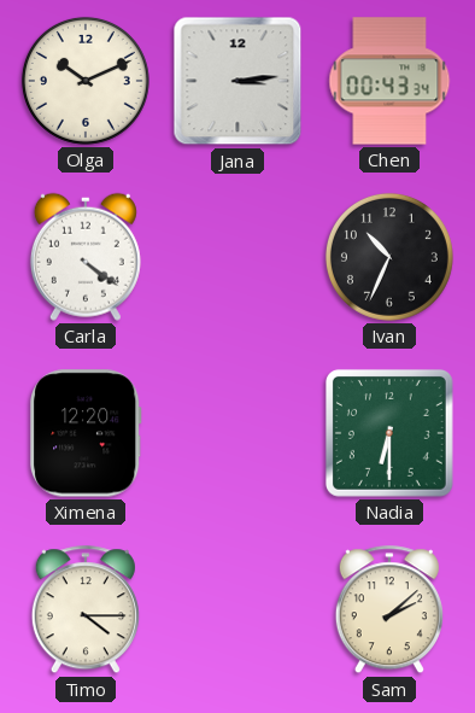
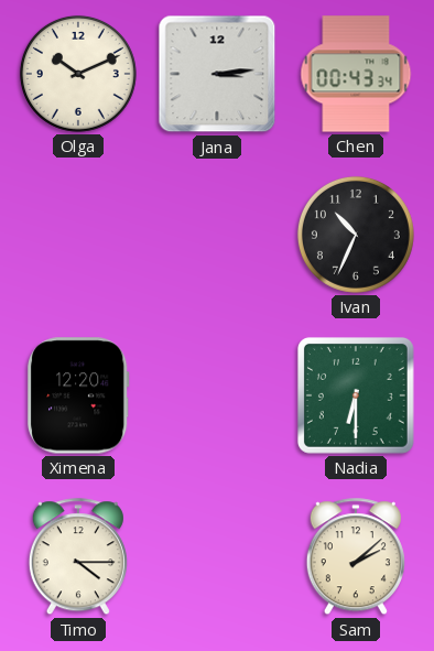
Carla: 4:21 -> none
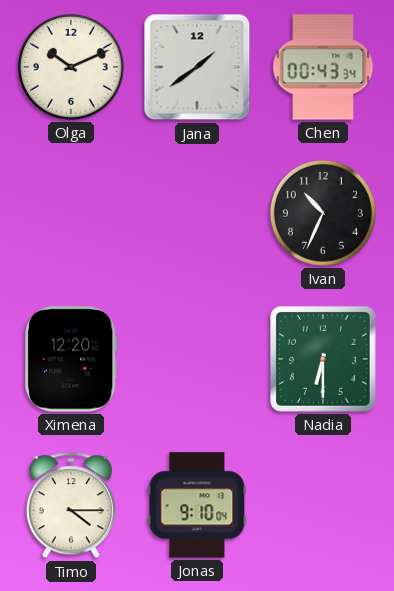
Jana: 3:14 -> 1:39
Jonas: none -> 9:10
Sam: 2:08 -> none
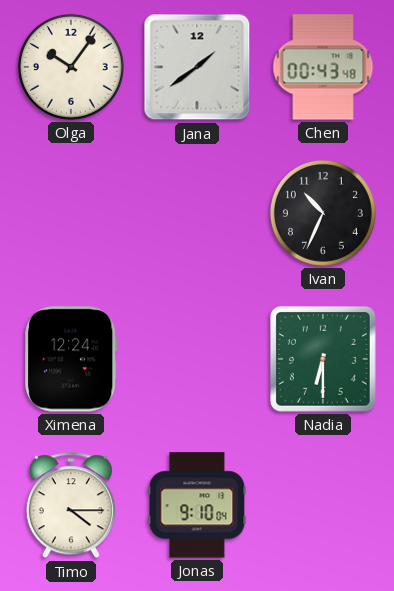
Olga: 10:11 -> 10:06
Chen: 00:43:34 -> 00:43:48
Ximena: 12:20 -> 12:24
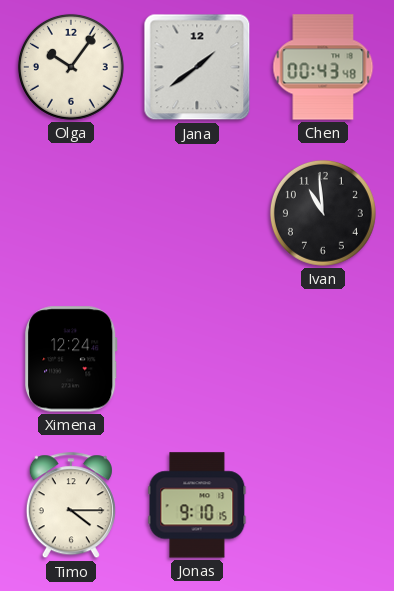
Ivan: 10:34 -> 10:59
Nadia: 6:30 -> none
Jonas: 9:10:04 -> 9:10:15
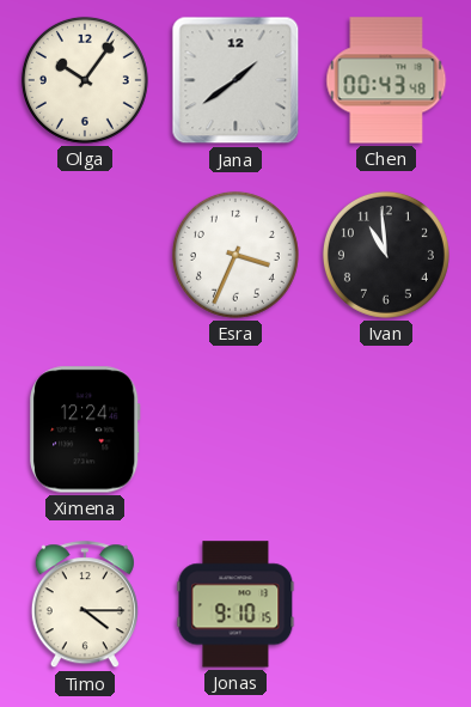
Esra: none -> 3:34
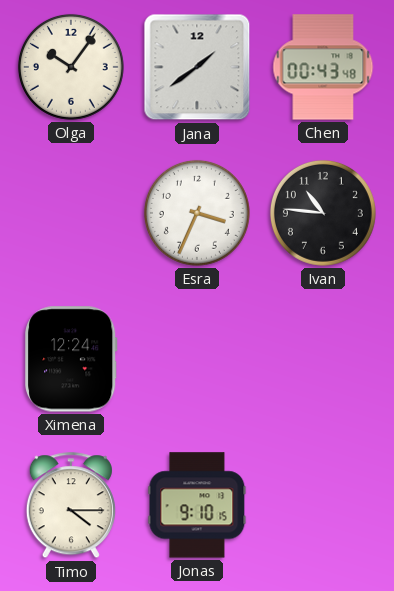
Ivan: 10:59 -> 10:46
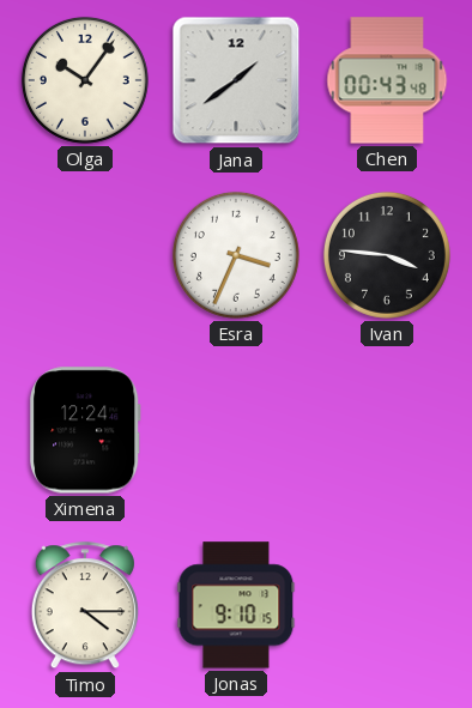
Ivan: 10:46 -> 3:46
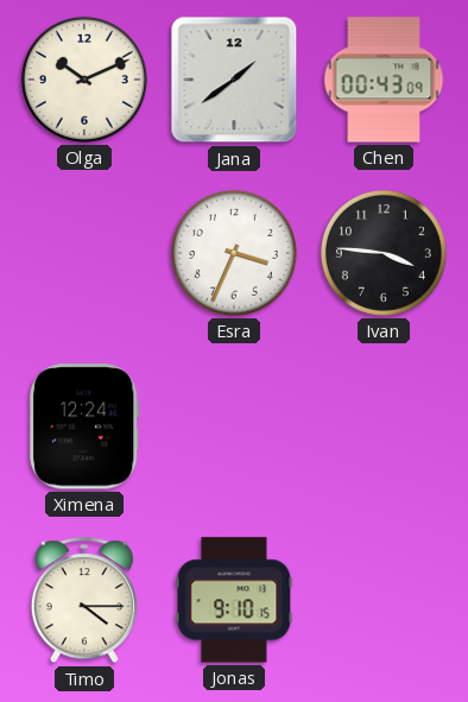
Olga: 10:06 -> 10:11
Chen: 00:43:48 -> 00:43:09
